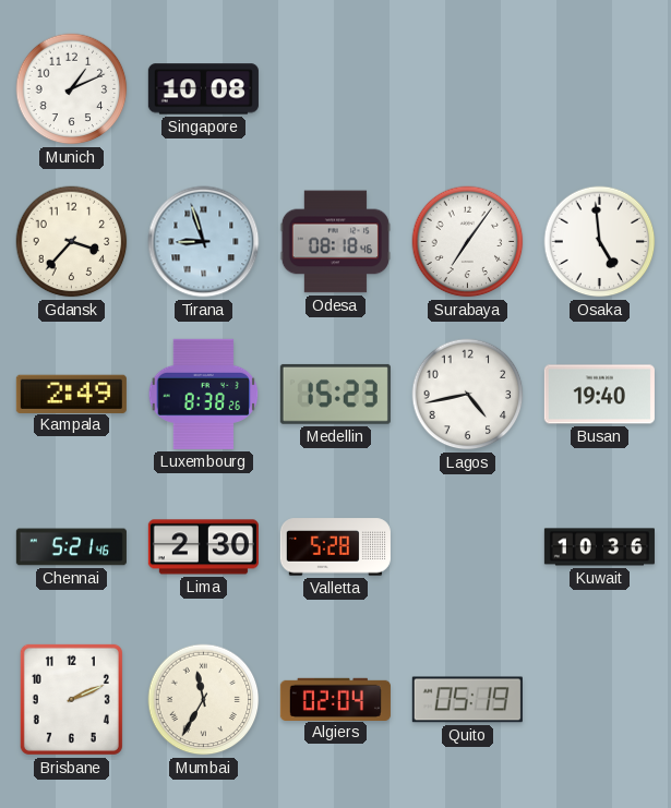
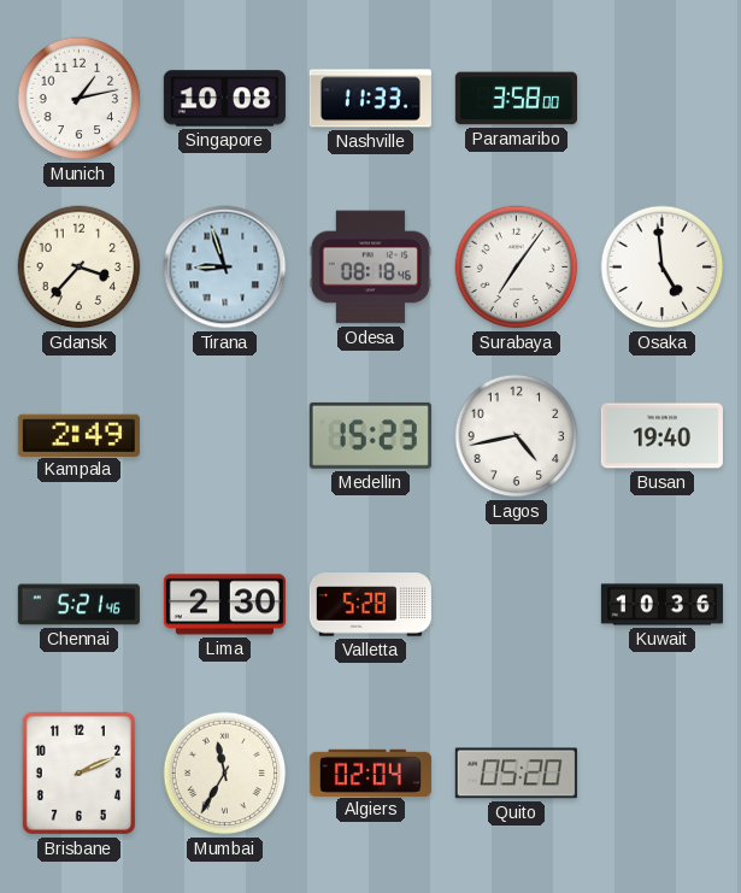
Munich: 1:11 -> 1:13
Nashville: none -> 11:33
Paramaribo: none -> 3:58
Luxembourg: 8:38 -> none
Quito: 05:19 -> 05:20
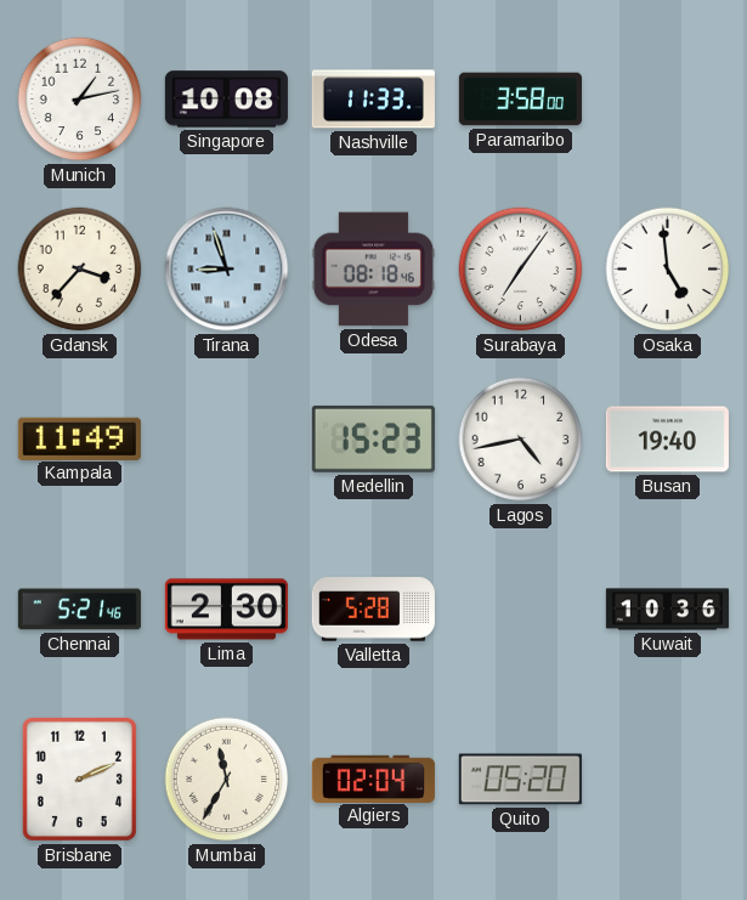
Kampala: 2:49 -> 11:49
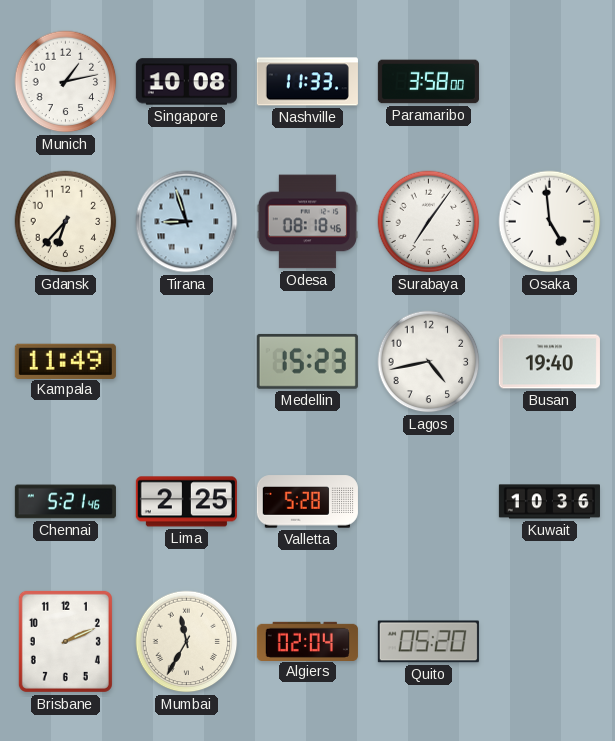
Gdansk: 3:37 -> 6:37
Lima: 2:30 -> 2:25
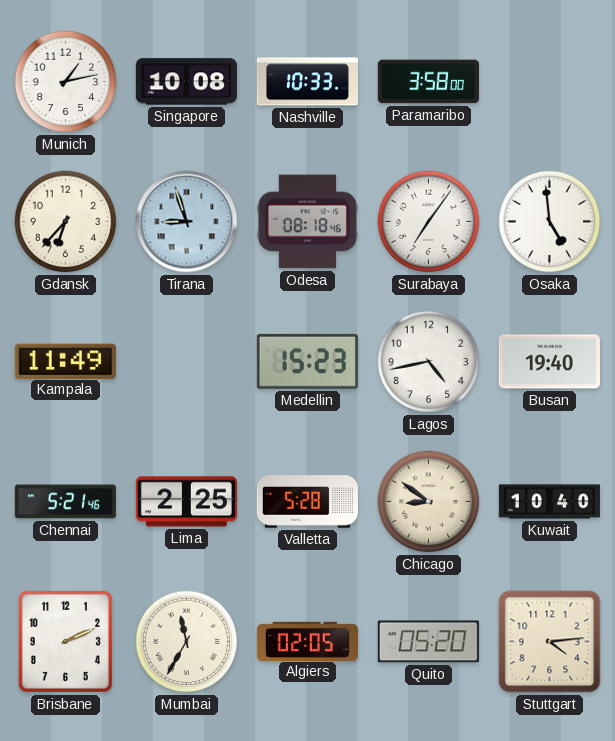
Nashville: 11:33 -> 10:33
Chicago: none -> 8:51
Kuwait: 10:36 -> 10:40
Algiers: 02:04 -> 02:05
Stuttgart: none -> 4:14
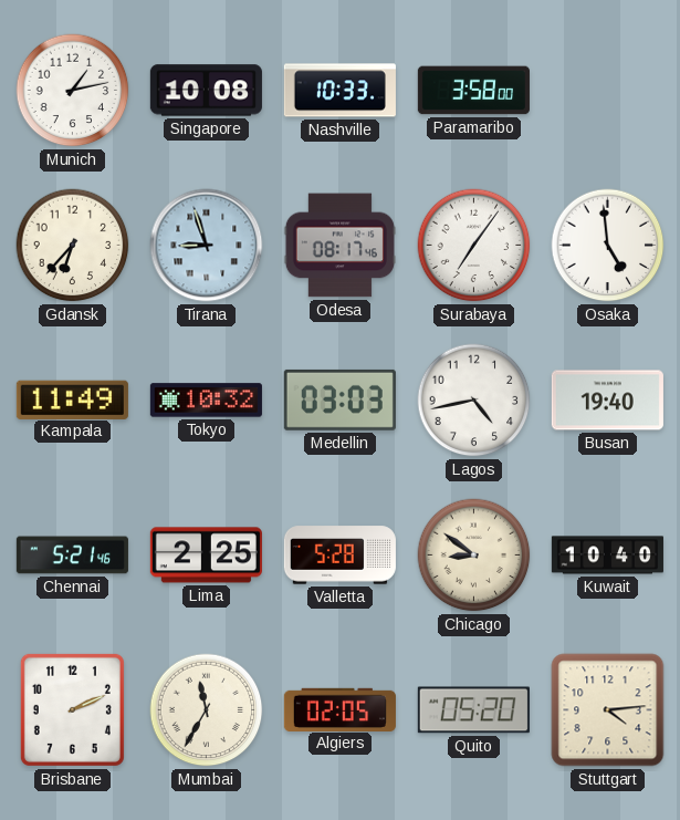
Odesa: 08:18 -> 08:17
Tokyo: none -> 10:32
Medellin: 15:23 -> 03:03
